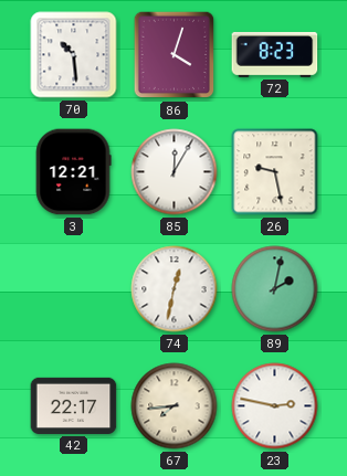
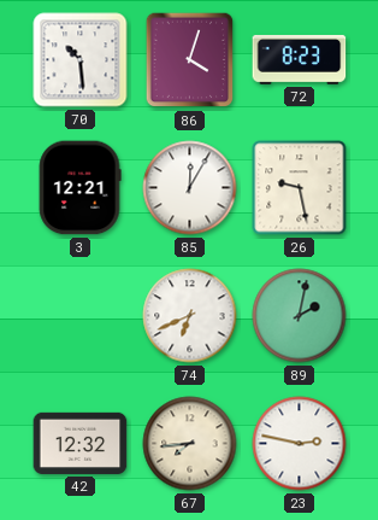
74: 12:32 -> 6:41
42: 22:17 -> 12:32
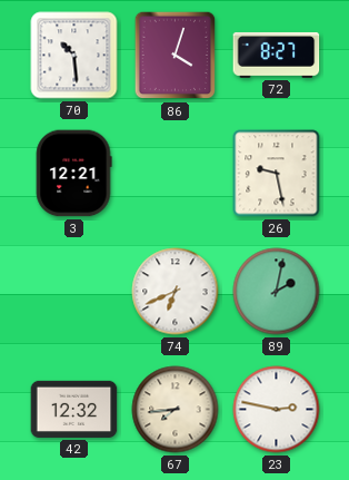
72: 8:23 -> 8:27
85: 12:05 -> none
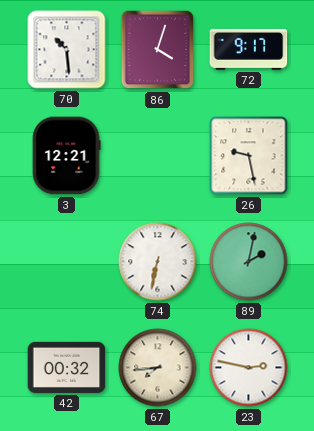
72: 8:27 -> 9:17
74: 6:41 -> 6:32
42: 12:32 -> 00:32
